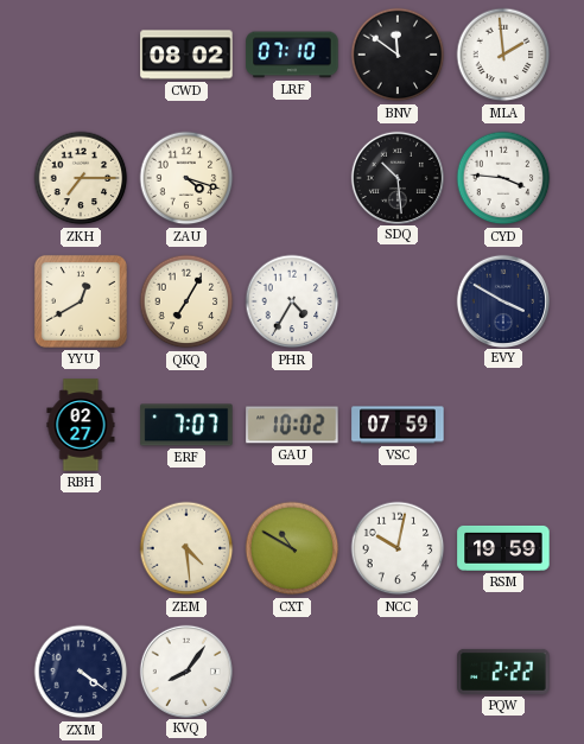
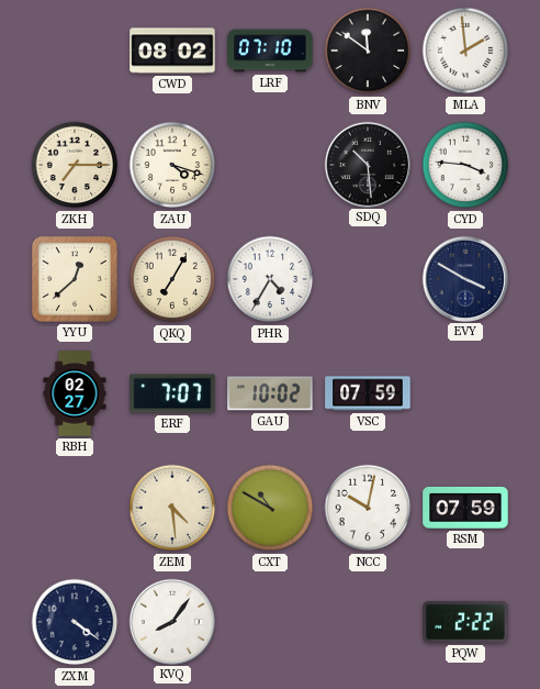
YYU: 12:40 -> 12:38
RSM: 19:59 -> 07:59
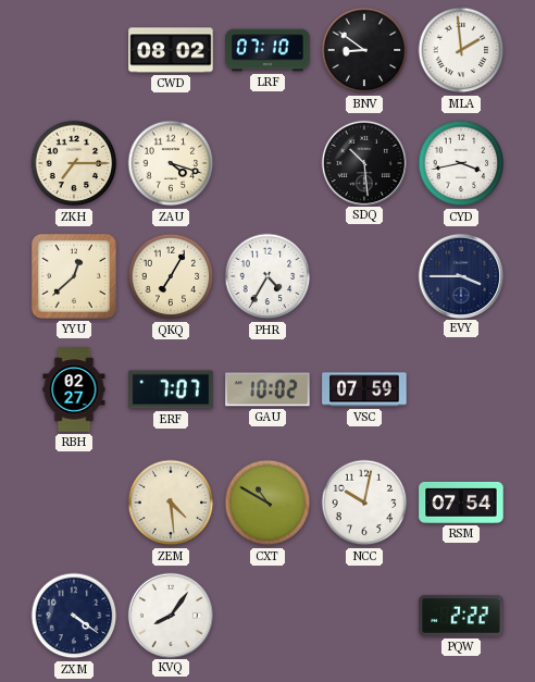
BNV: 11:51 -> 8:51
CYD: 3:46 -> 3:43
EVY: 3:50 -> 3:45
RSM: 07:59 -> 07:54
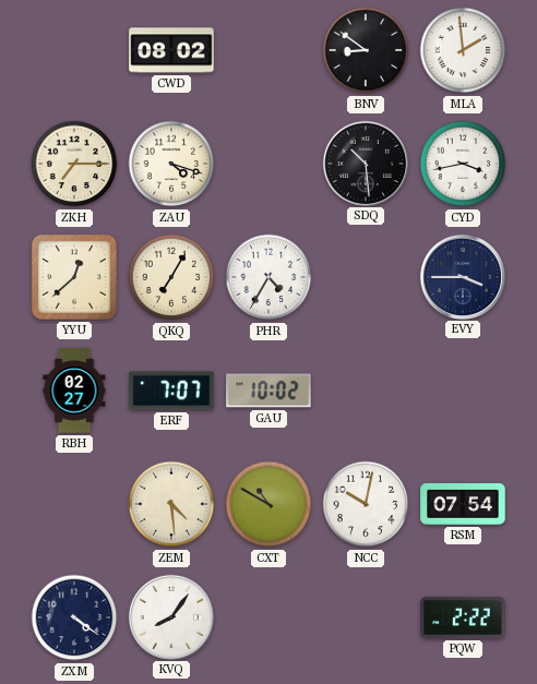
LRF: 07:10 -> none
VSC: 07:59 -> none
